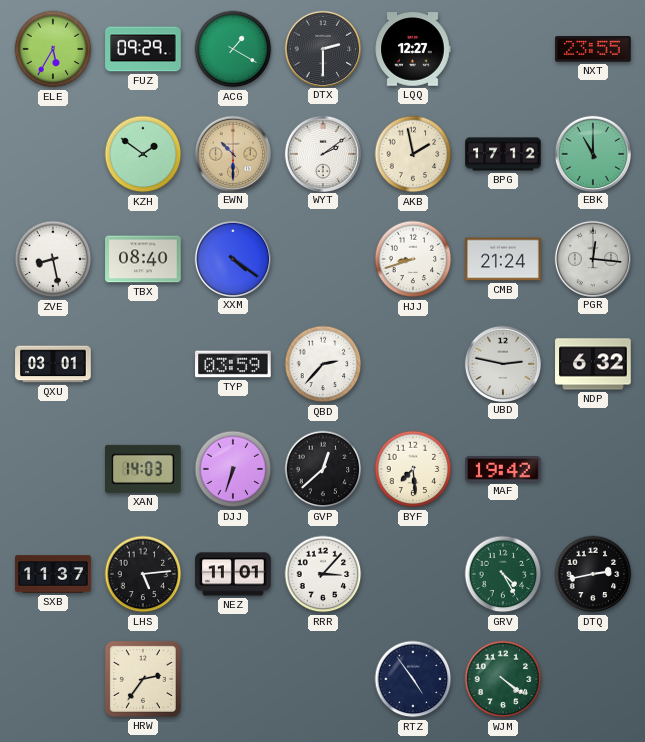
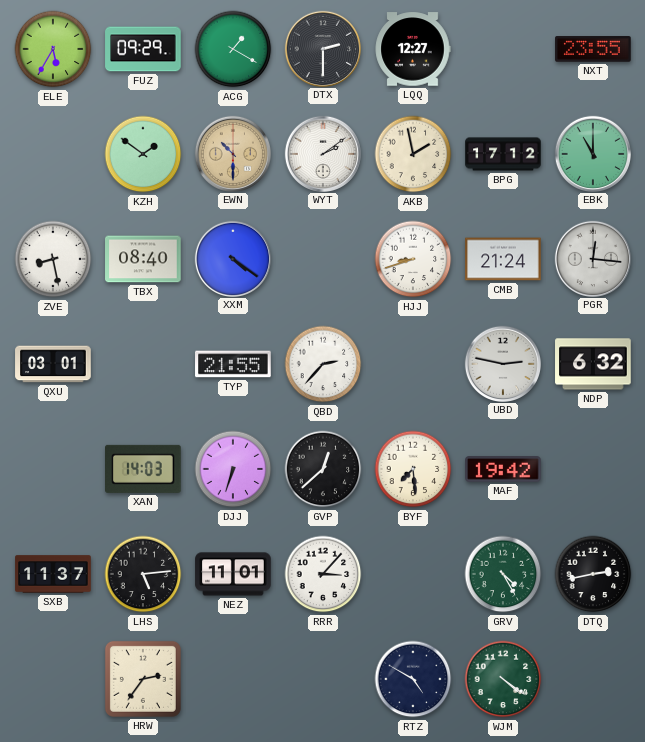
TYP: 03:59 -> 21:55
RTZ: 4:54 -> 4:50
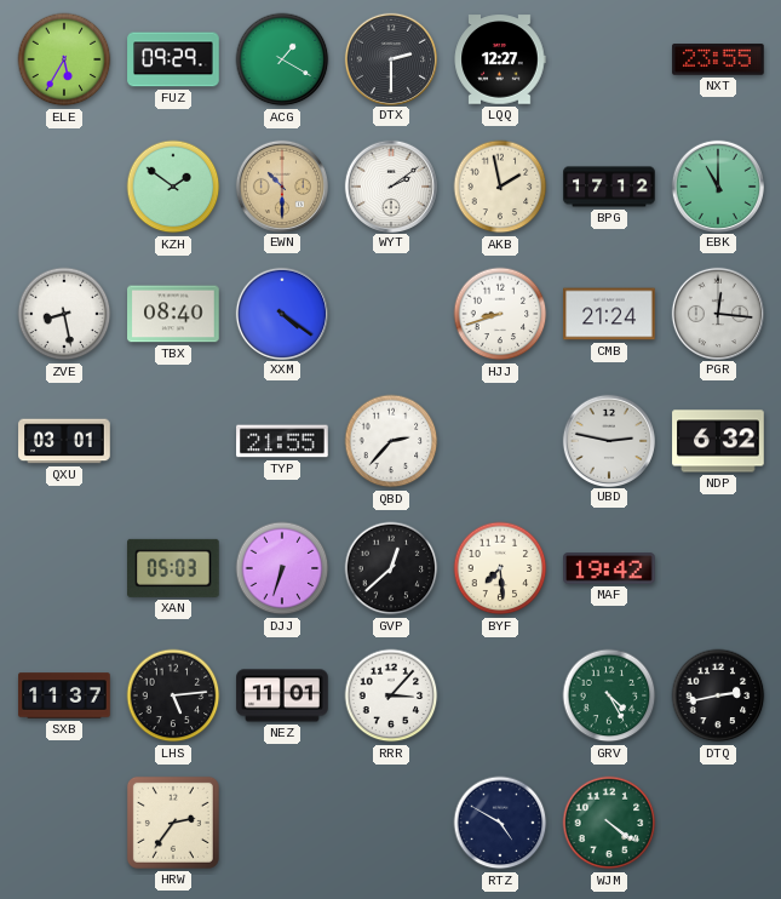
XAN: 14:03 -> 05:03
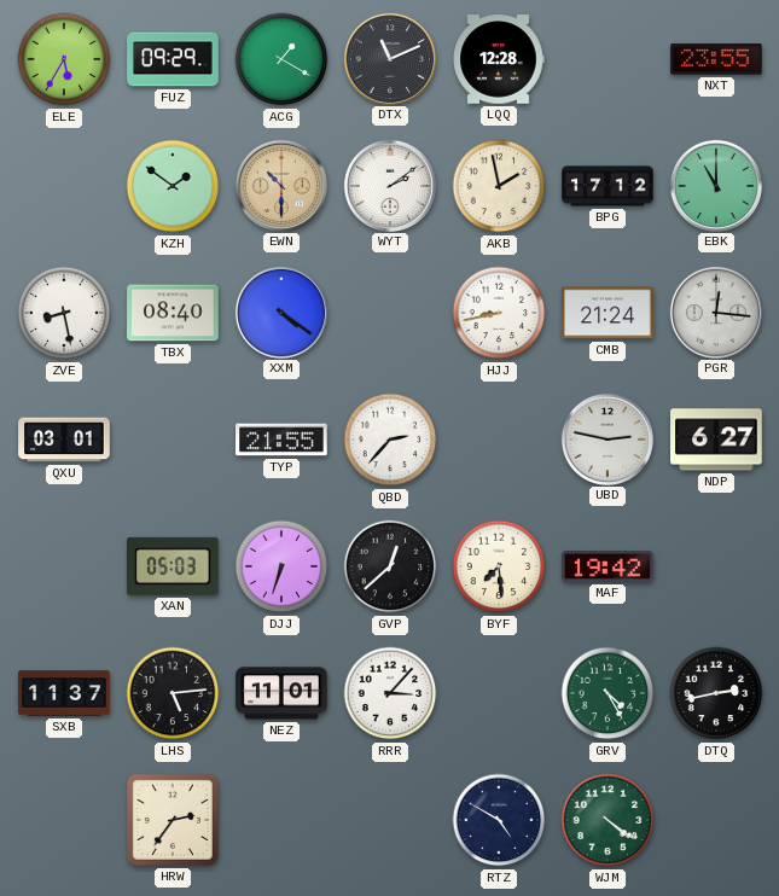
DTX: 2:30 -> 11:11
LQQ: 12:27 -> 12:28
HJJ: 8:42 -> 8:43
NDP: 6:32 -> 6:27
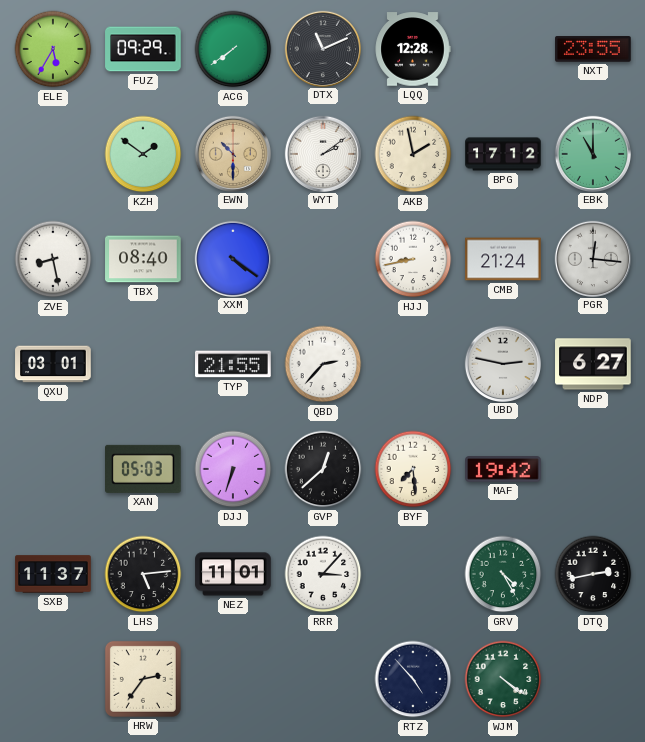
ACG: 1:20 -> 7:39
RTZ: 4:50 -> 4:53
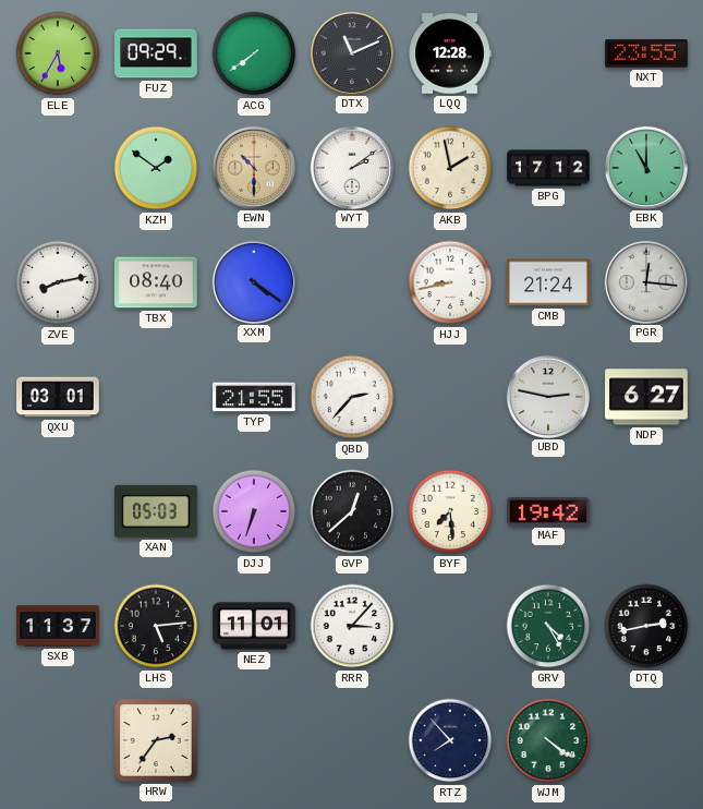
ZVE: 8:28 -> 8:13
RTZ: 4:53 -> 7:53
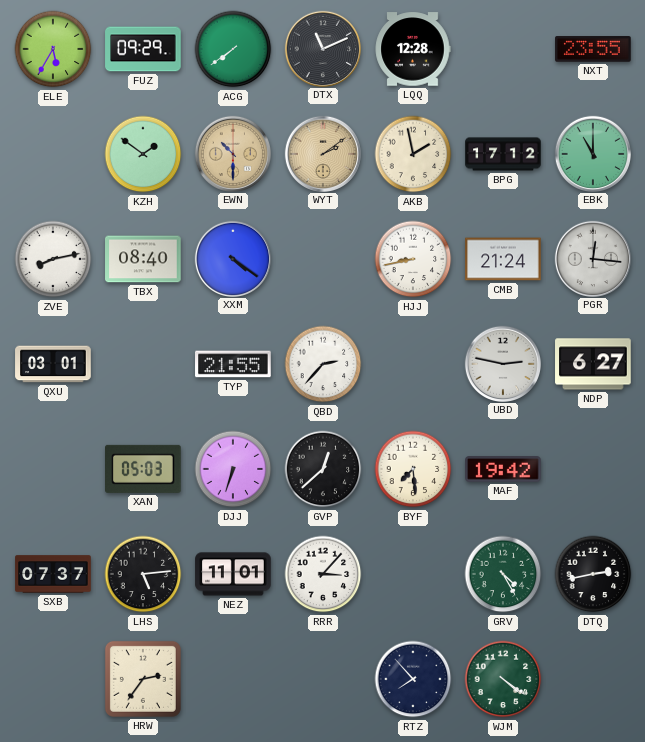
WYT dial: white -> champagne
SXB: 11:37 -> 07:37
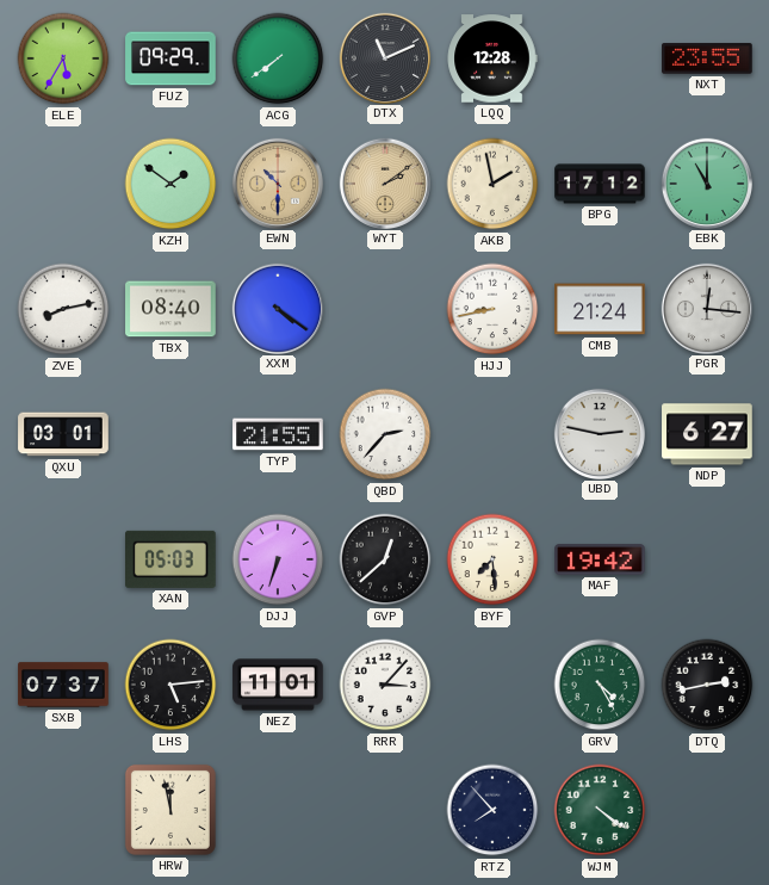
HRW: 2:36 -> 11:58
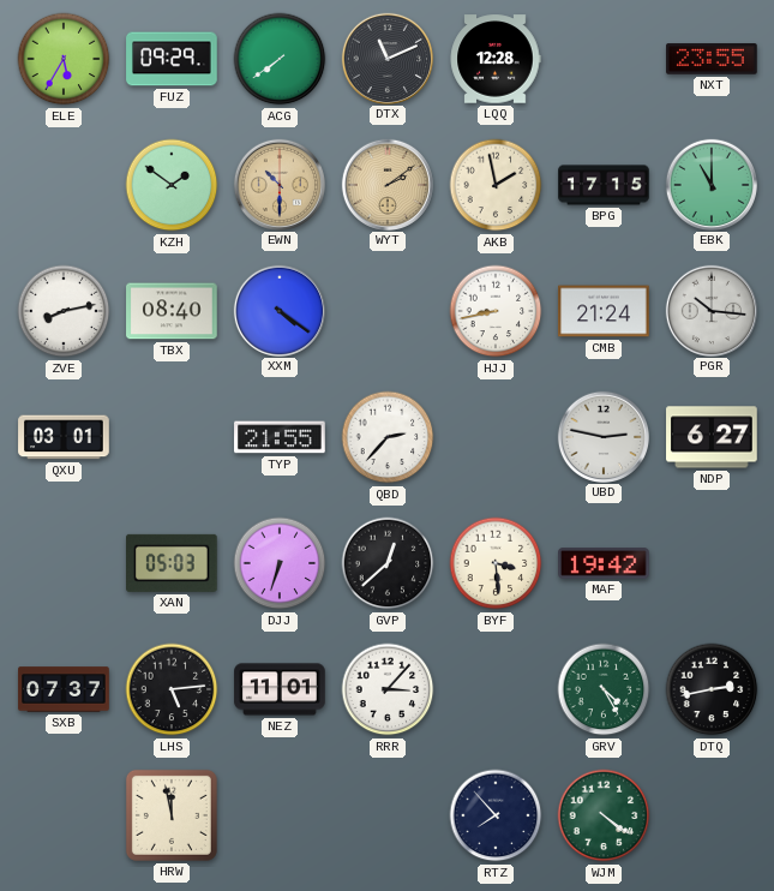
BPG: 17:12 -> 17:15
PGR: 12:16 -> 10:16
BYF: 7:29 -> 3:29
